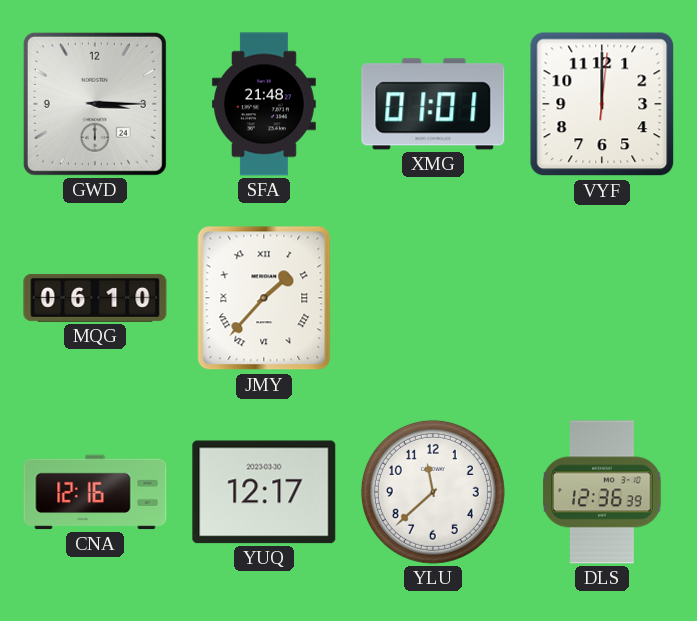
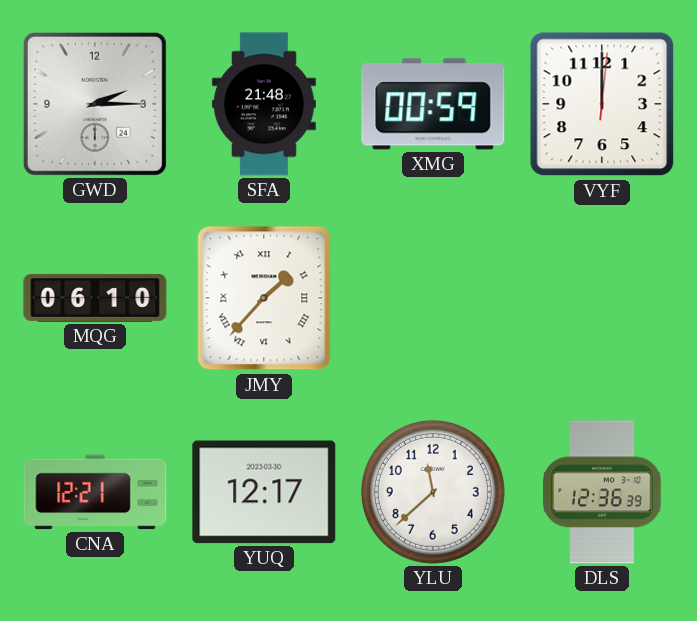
GWD: 3:15 -> 2:15
XMG: 01:01 -> 00:59
CNA: 12:16 -> 12:21
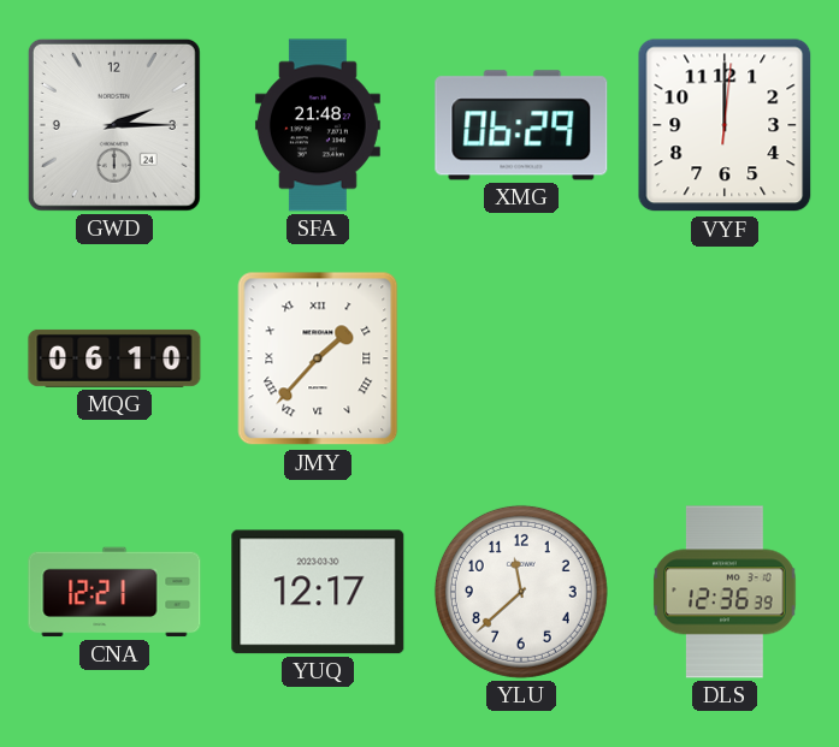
XMG: 00:59 -> 06:29
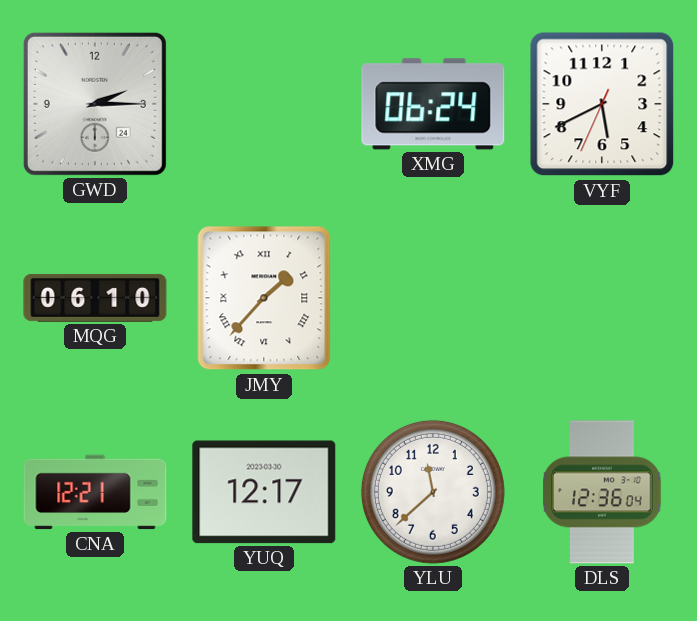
SFA: 21:48 -> none
XMG: 06:29 -> 06:24
VYF: 12:00 -> 5:40
DLS: 12:36:39 -> 12:36:04
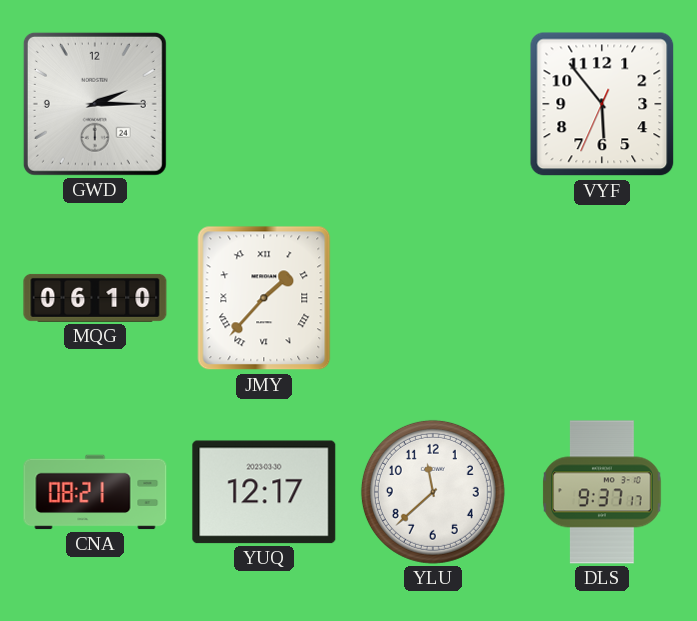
XMG: 06:24 -> none
VYF: 5:40 -> 5:53
CNA: 12:21 -> 08:21
DLS: 12:36 -> 9:37
